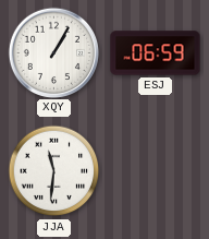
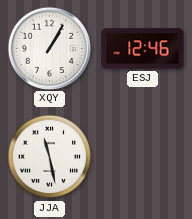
ESJ: 06:59 -> 12:46
JJA: 11:31 -> 11:28
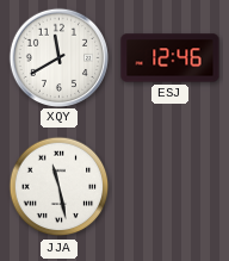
XQY: 1:05 -> 11:40
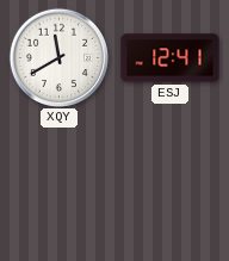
ESJ: 12:46 -> 12:41
JJA: 11:28 -> none
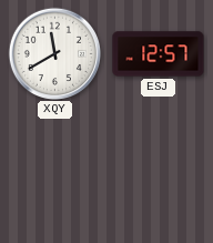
ESJ: 12:41 -> 12:57
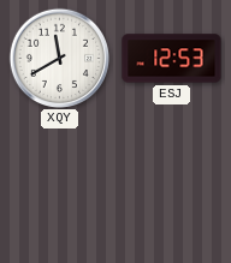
ESJ: 12:57 -> 12:53
